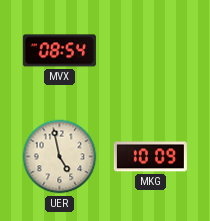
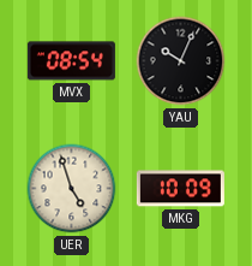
YAU: none -> 10:04
UER: 4:58 -> 4:57
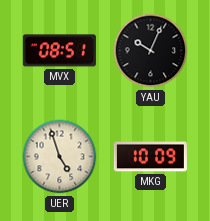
MVX: 08:54 -> 08:51
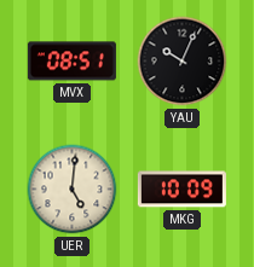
UER: 4:57 -> 5:01
